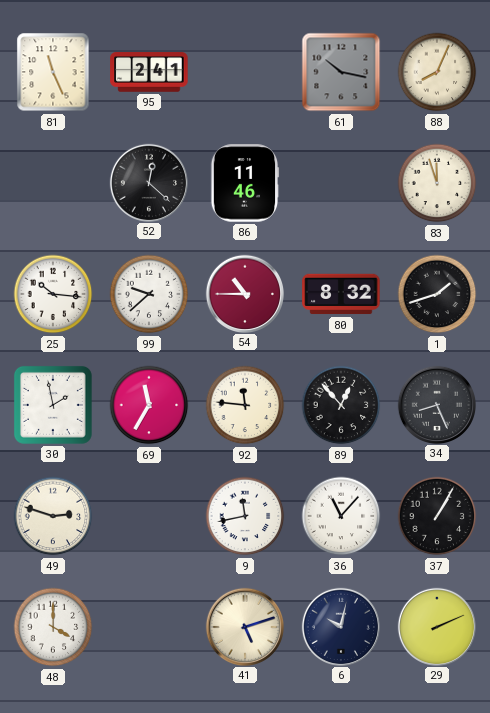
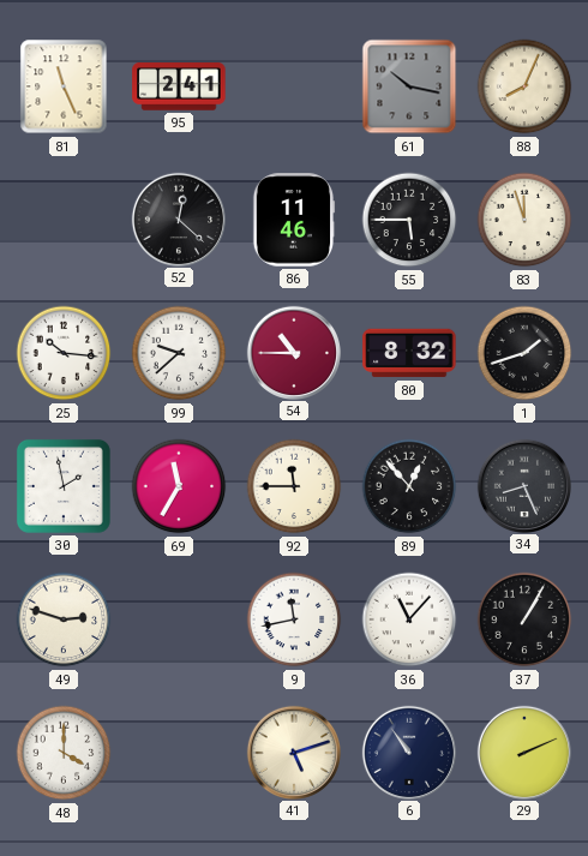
55: none -> 5:45
92: 11:46 -> 11:45
6: 10:02 -> 10:54
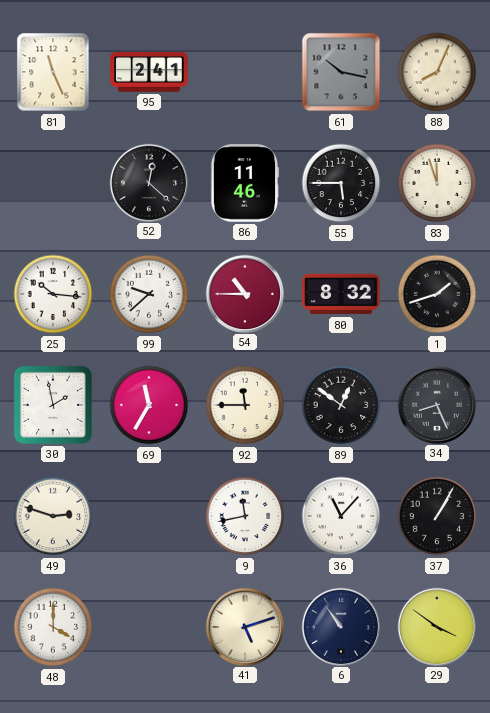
89: 12:53 -> 12:51
29: 2:11 -> 3:51
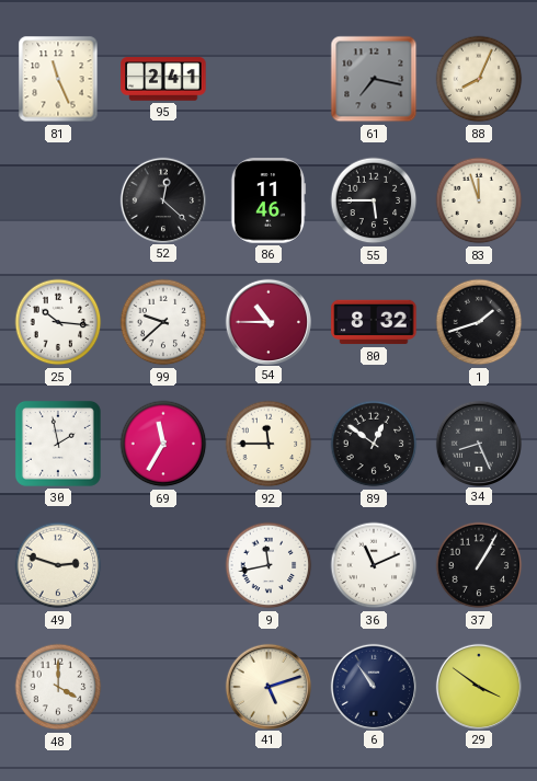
61: 10:17 -> 7:17
36: 11:07 -> 11:11
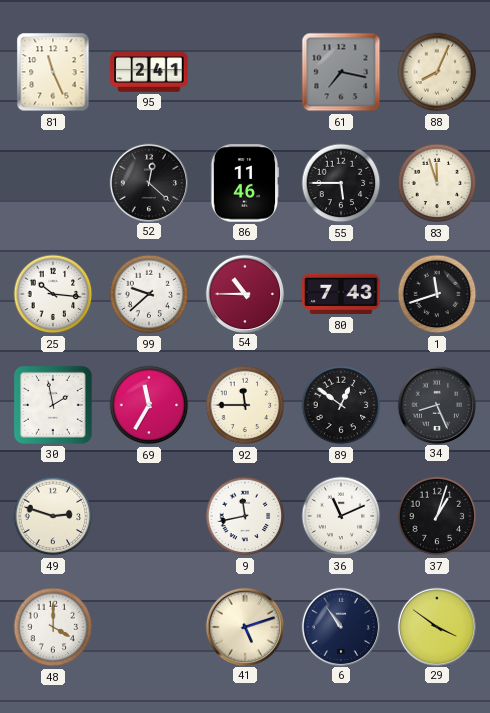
80: 8:32 -> 7:43
1: 1:42 -> 11:42
37: 1:05 -> 1:03
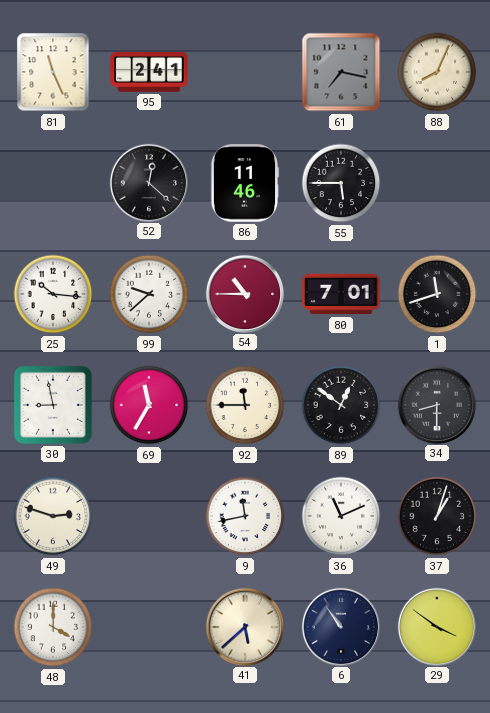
83: 11:57 -> none
80: 7:43 -> 7:01
30: 1:58 -> 8:58
34: 8:26 -> 8:30
41: 5:12 -> 5:38
